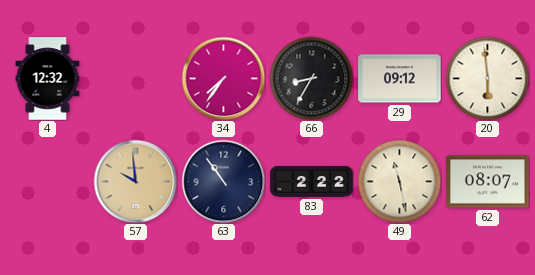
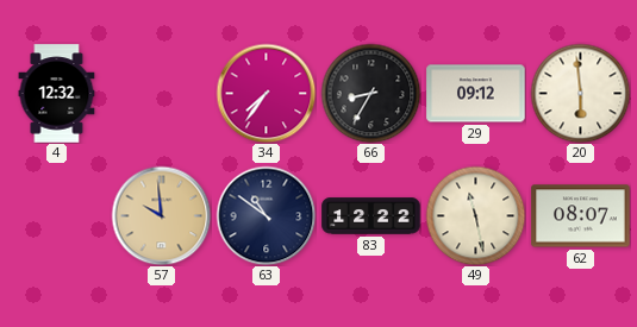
63: 10:54 -> 10:51
83: 2:22 -> 12:22
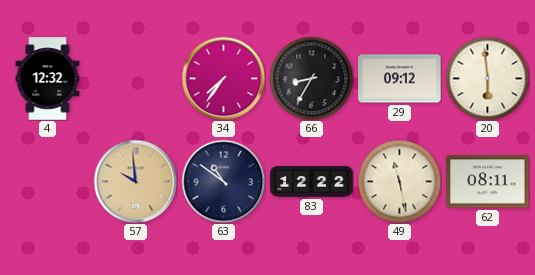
62: 08:07 -> 08:11
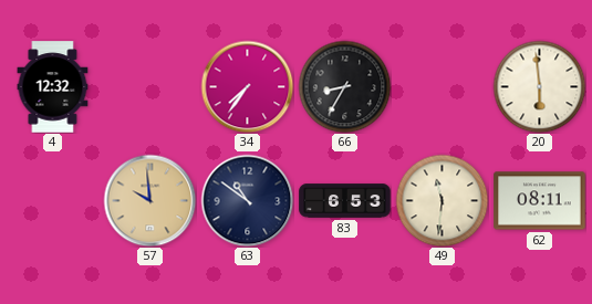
29: 09:12 -> none
83: 12:22 -> 6:53
49: 11:28 -> 11:31
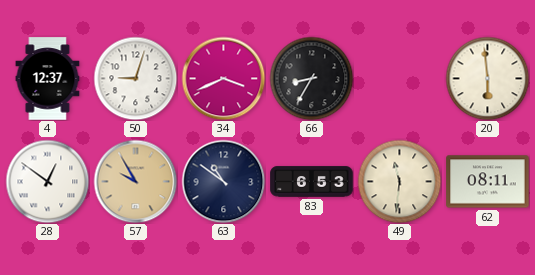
4: 12:32 -> 12:37
50: none -> 9:03
34: 7:36 -> 3:41
28: none -> 12:51
57: 9:59 -> 9:55
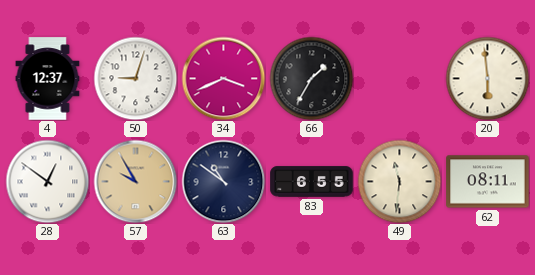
66: 8:35 -> 1:35
83: 6:53 -> 6:55
